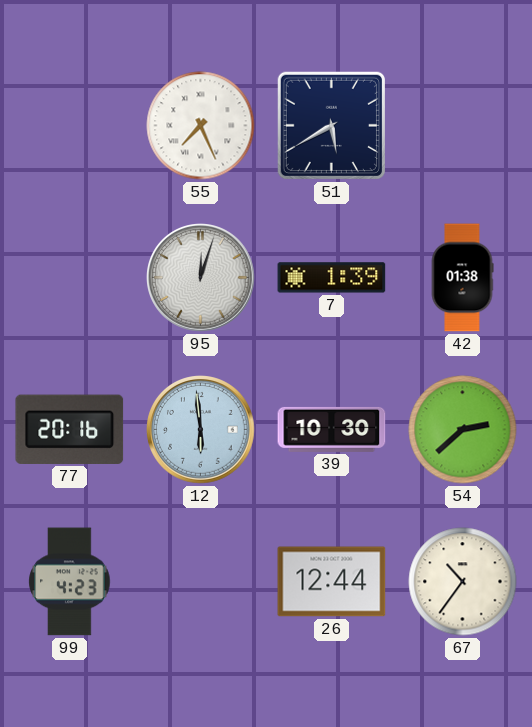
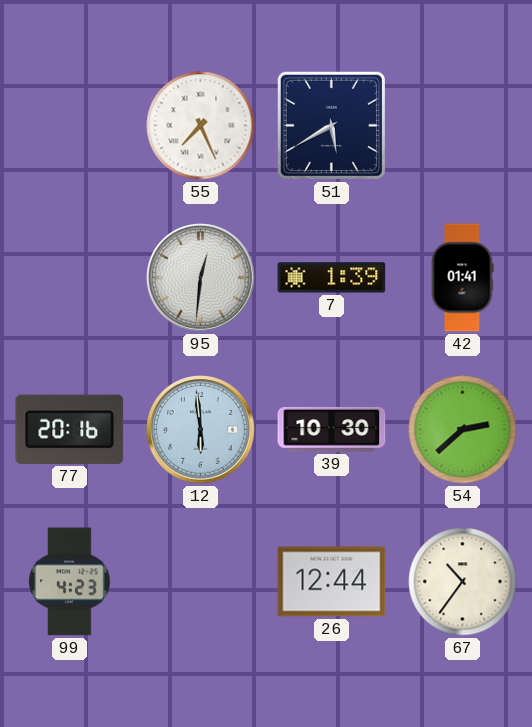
95: 12:03 -> 12:31
42: 01:38 -> 01:41
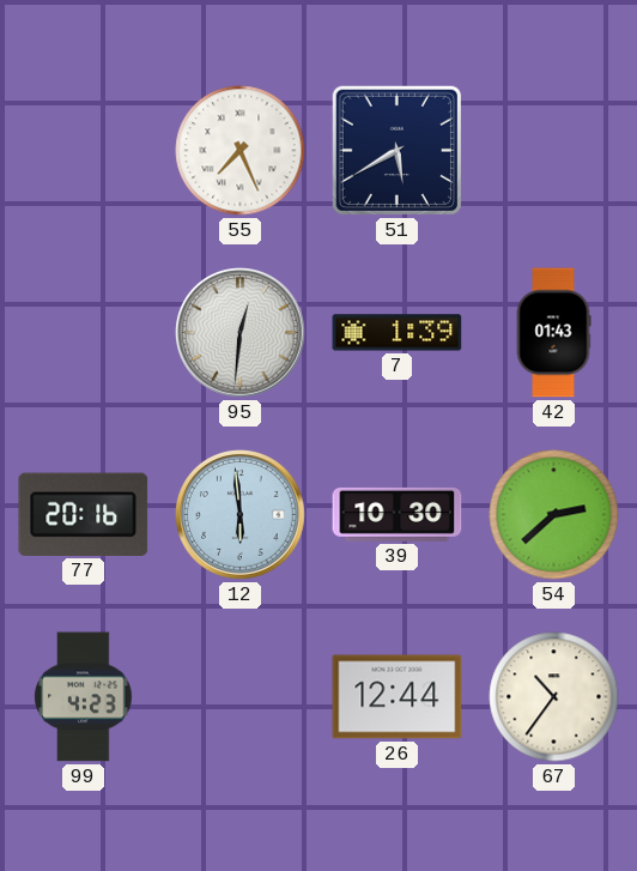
42: 01:41 -> 01:43
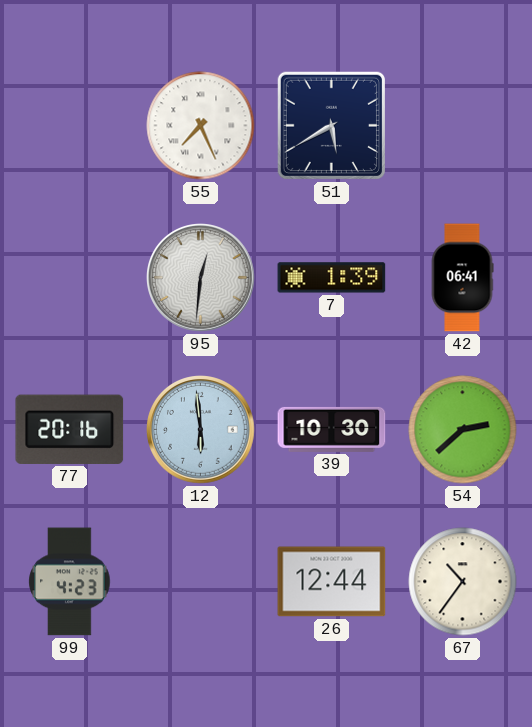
42: 01:43 -> 06:41
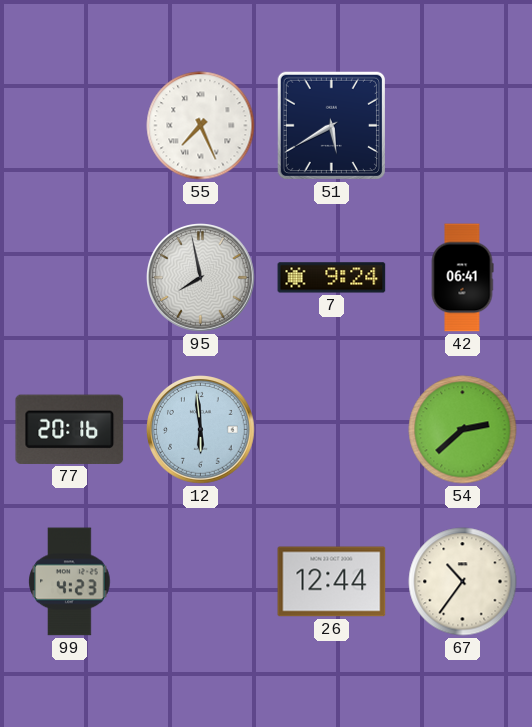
95: 12:31 -> 7:58
7: 1:39 -> 9:24
39: 10:30 -> none
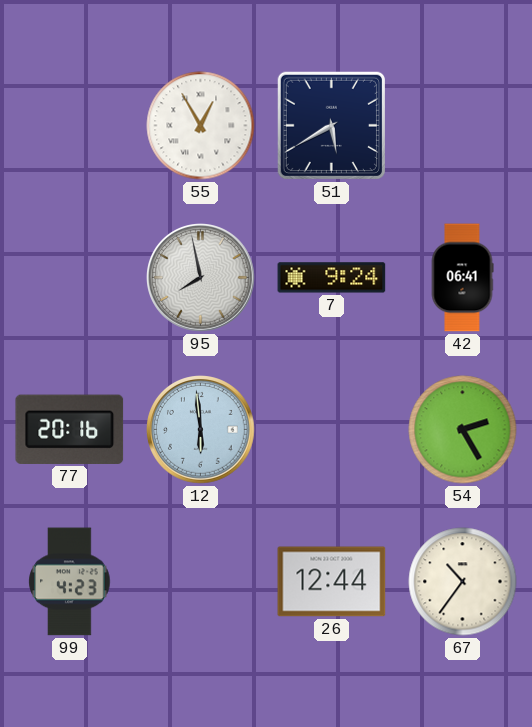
55: 7:26 -> 12:55
54: 2:38 -> 2:25
